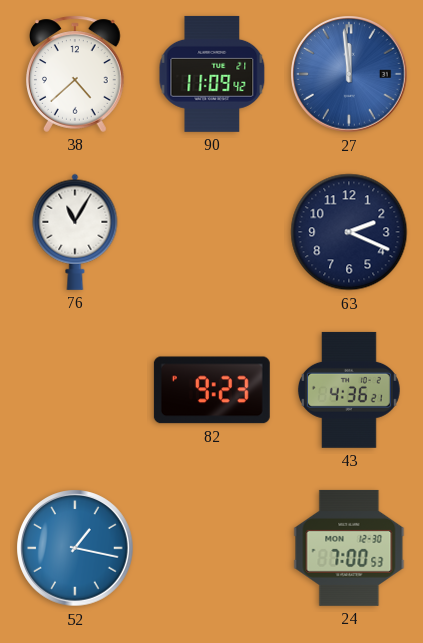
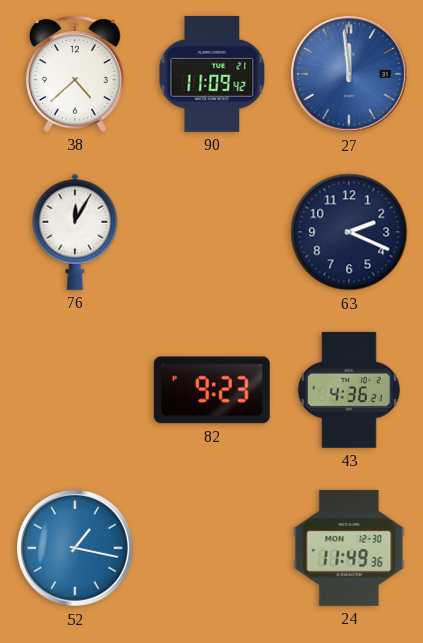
76: 11:05 -> 12:05
24: 7:00 -> 11:49
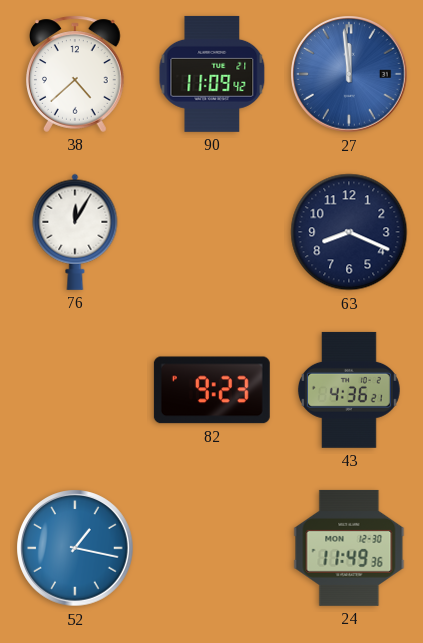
63: 2:19 -> 8:19
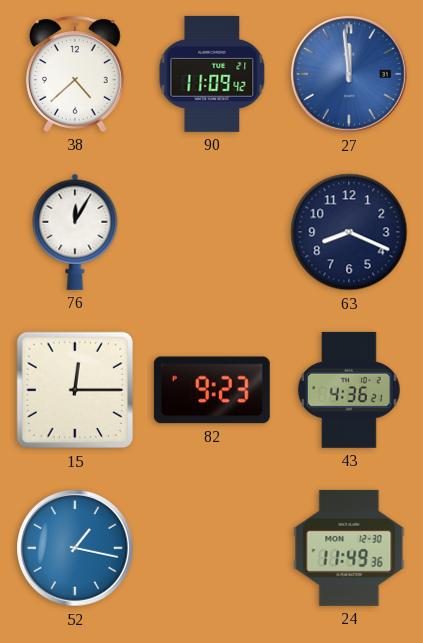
15: none -> 12:15
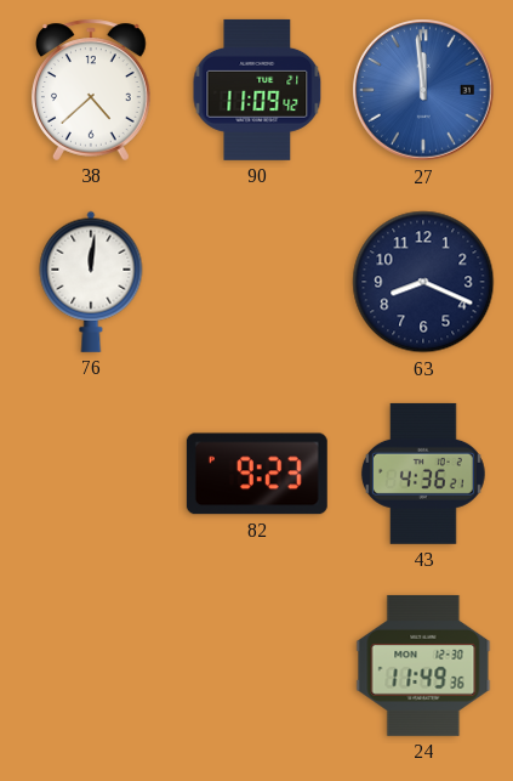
76: 12:05 -> 12:01
15: 12:15 -> none
52: 1:17 -> none
